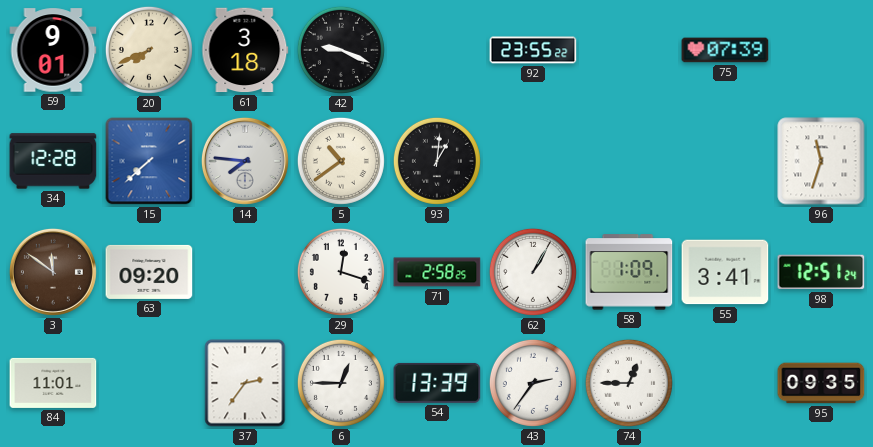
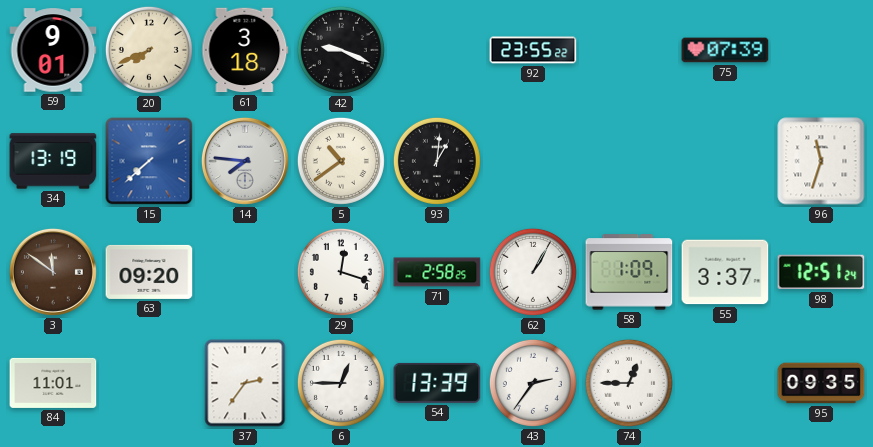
34: 12:28 -> 13:19
55: 3:41 -> 3:37
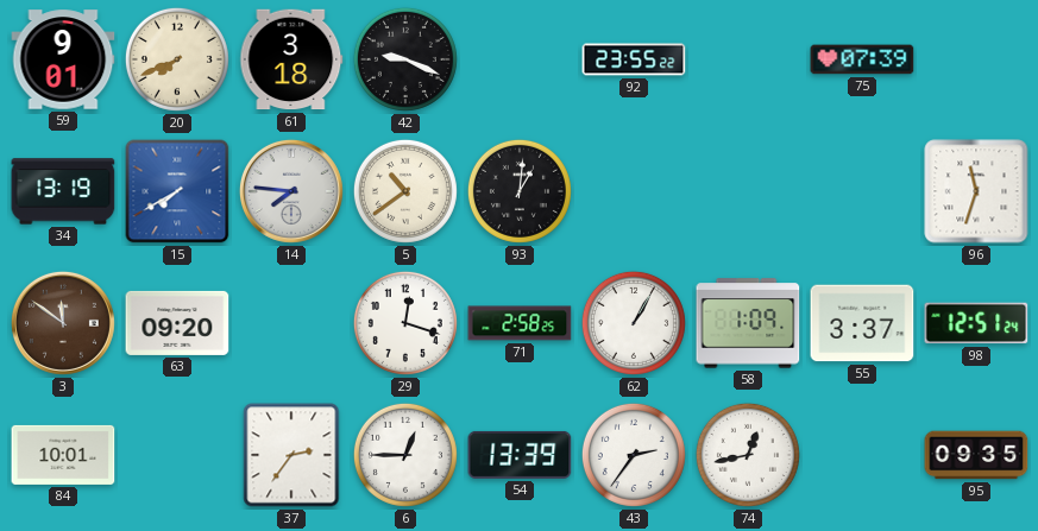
15: 7:38 -> 7:40
84: 11:01 -> 10:01
74: 12:45 -> 12:43
